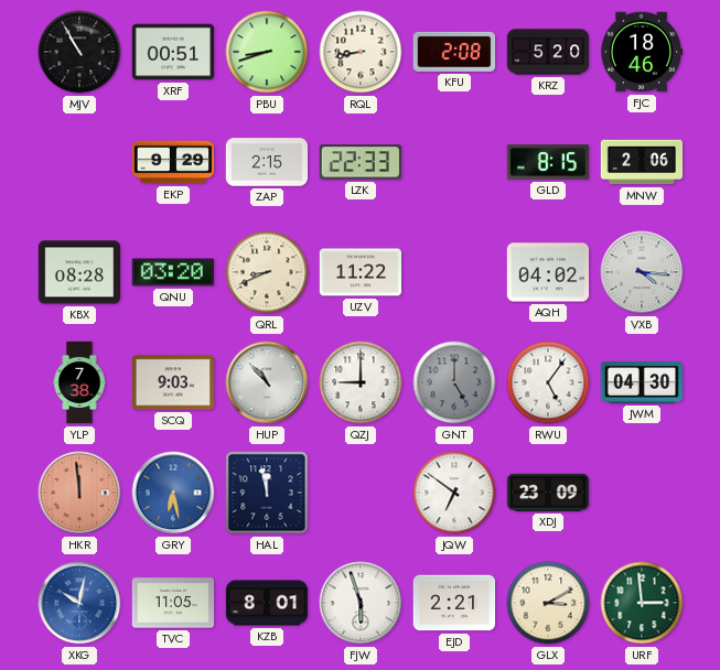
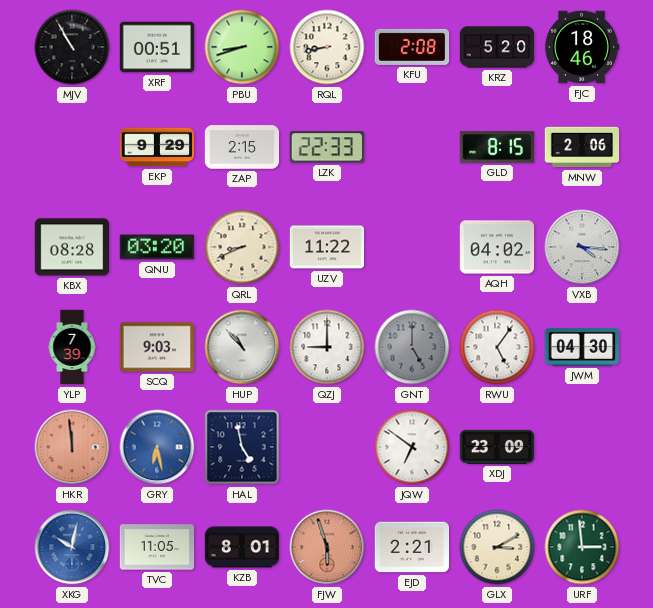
YLP: 7:38 -> 7:39
HAL: 11:58 -> 4:58
FJW dial: white -> salmon
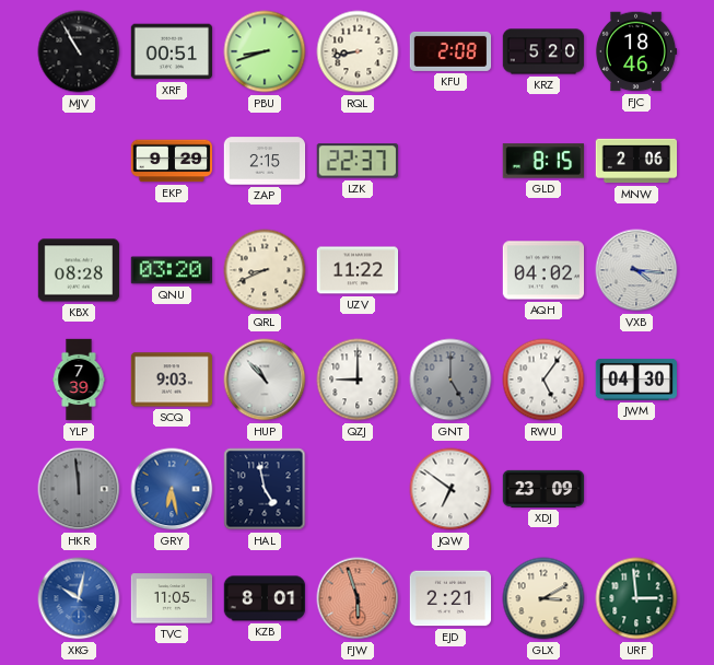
LZK: 22:33 -> 22:37
HKR dial: salmon -> grey
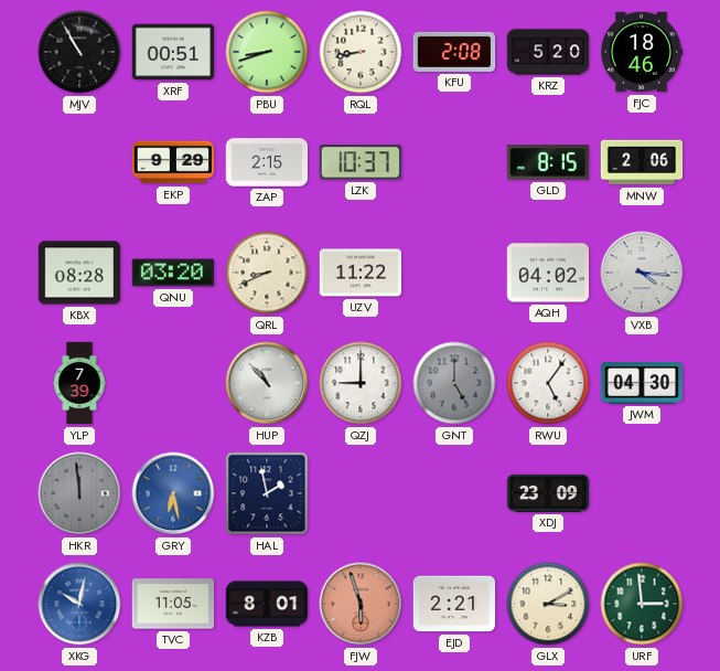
LZK: 22:37 -> 10:37
SCQ: 9:03 -> none
HAL: 4:58 -> 1:58
JQW: 6:51 -> none
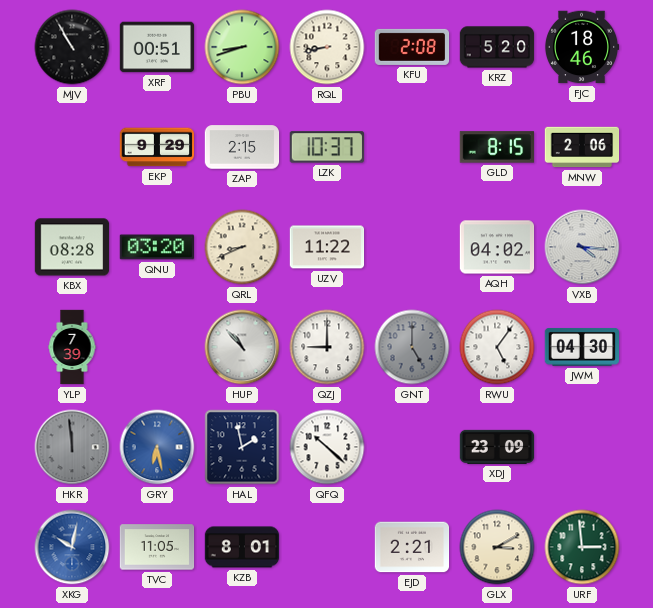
QFQ: none -> 10:22
FJW: 5:57 -> none
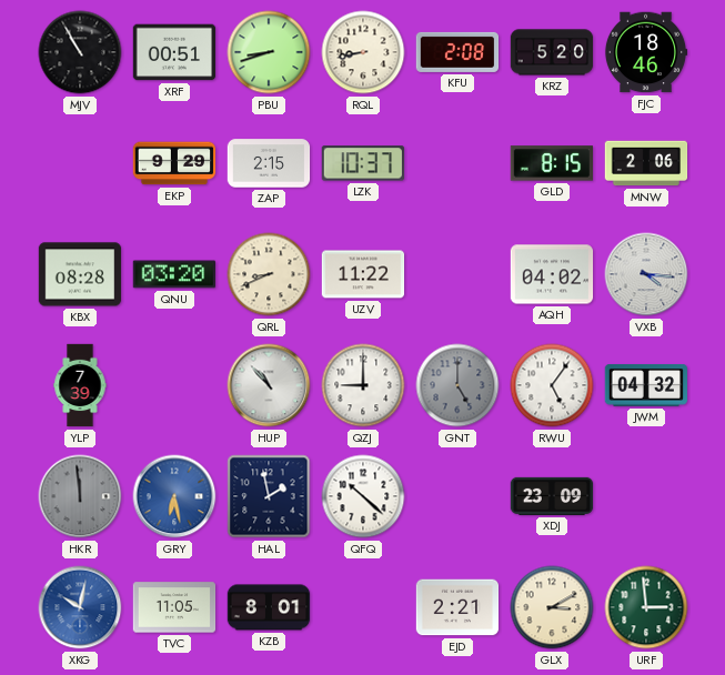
JWM: 04:30 -> 04:32
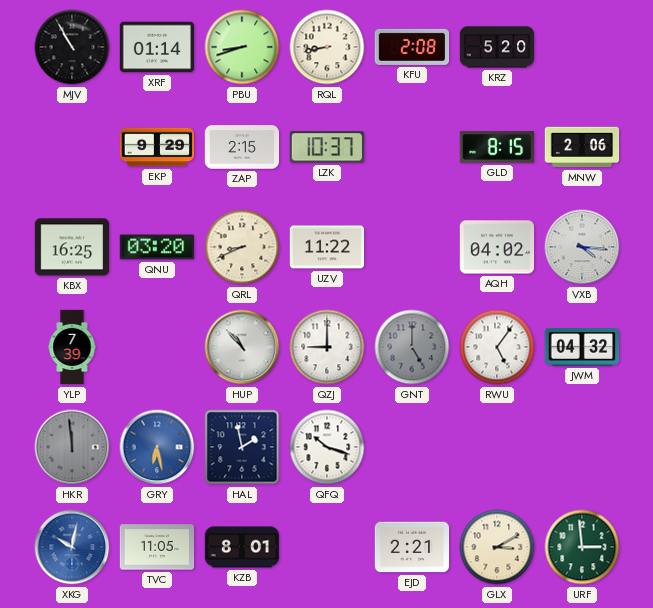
XRF: 00:51 -> 01:14
FJC: 18:46 -> none
KBX: 08:28 -> 16:25
QFQ: 10:22 -> 10:18
XDJ: 23:09 -> none
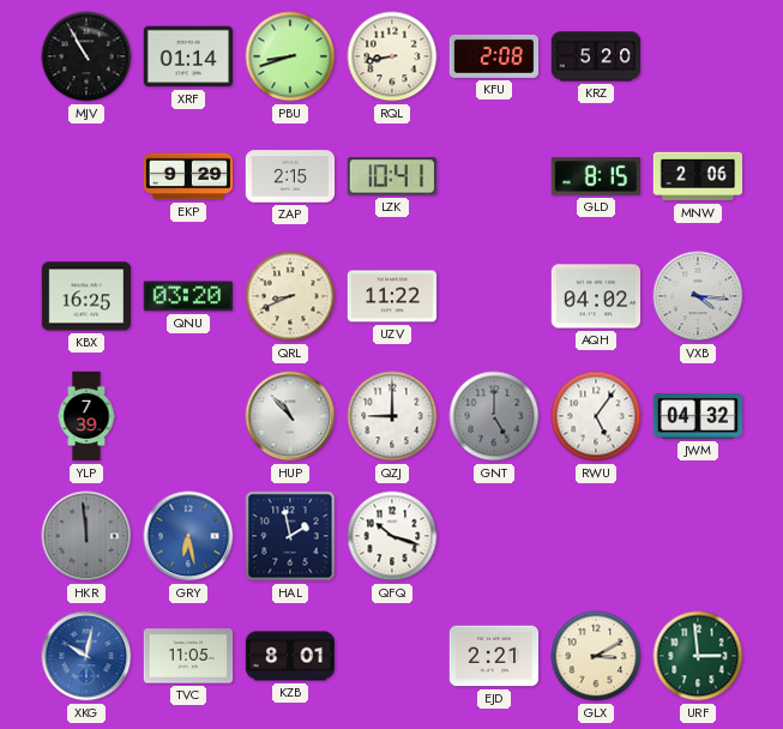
LZK: 10:37 -> 10:41
